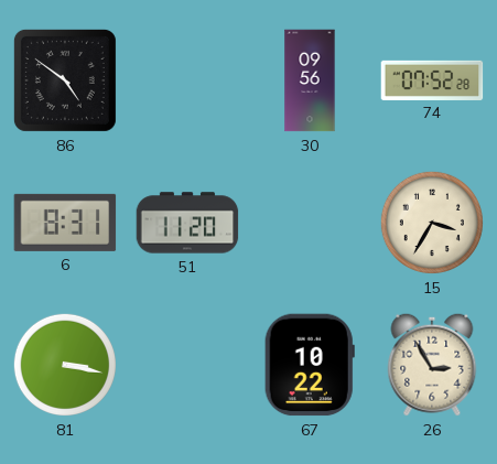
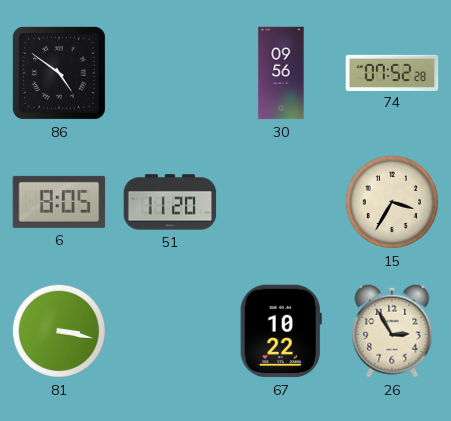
6: 8:31 -> 8:05
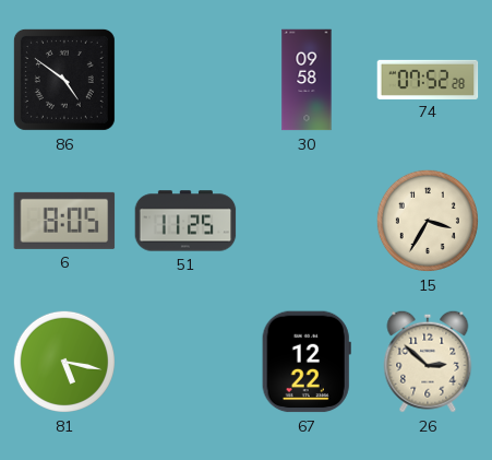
30: 09:56 -> 09:58
51: 11:20 -> 11:25
81: 3:17 -> 5:17
67: 10:22 -> 12:22
26: 2:55 -> 2:52
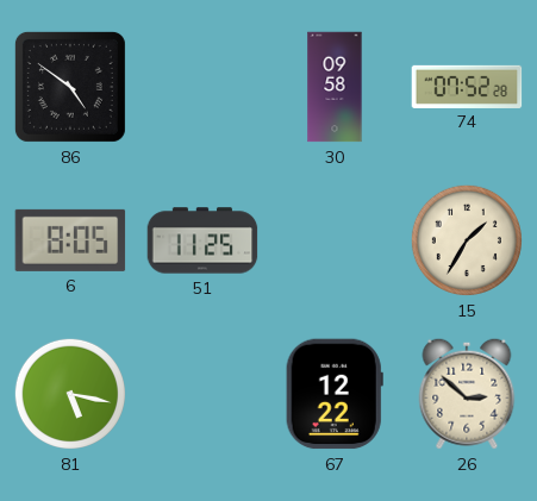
15: 3:35 -> 1:35
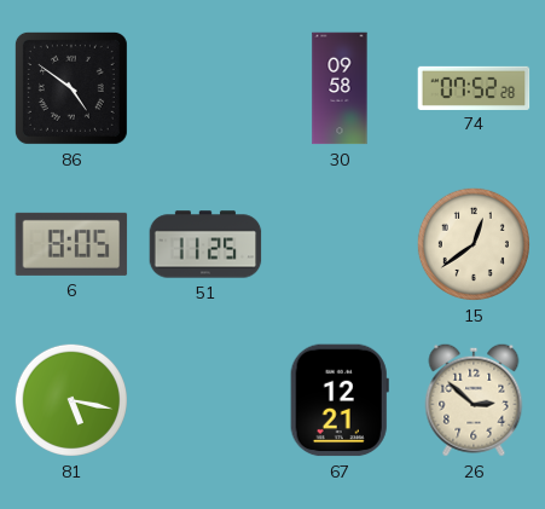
15: 1:35 -> 12:39
67: 12:22 -> 12:21
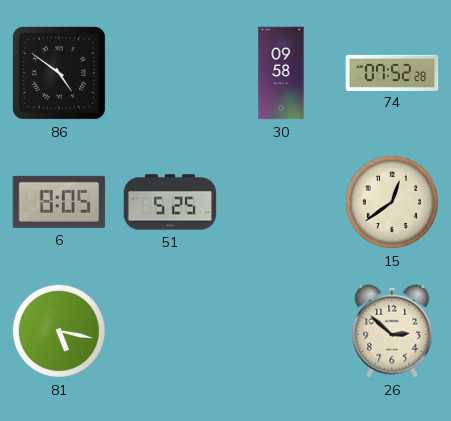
51: 11:25 -> 5:25
67: 12:21 -> none
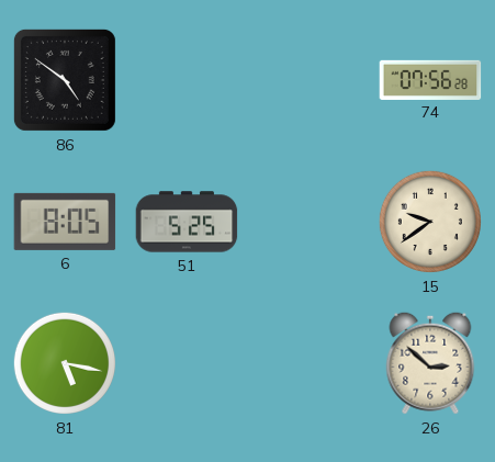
30: 09:58 -> none
74: 07:52 -> 07:56
15: 12:39 -> 9:39
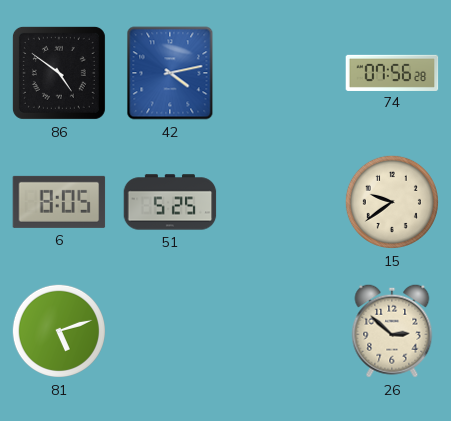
42: none -> 4:13
81: 5:17 -> 5:12
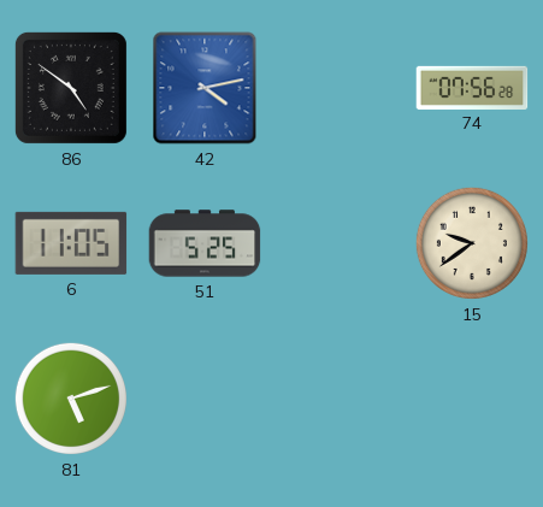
6: 8:05 -> 11:05
26: 2:52 -> none
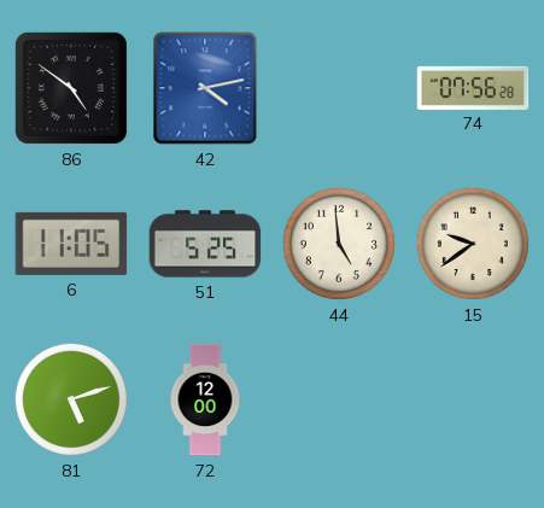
44: none -> 4:59
72: none -> 12:00
